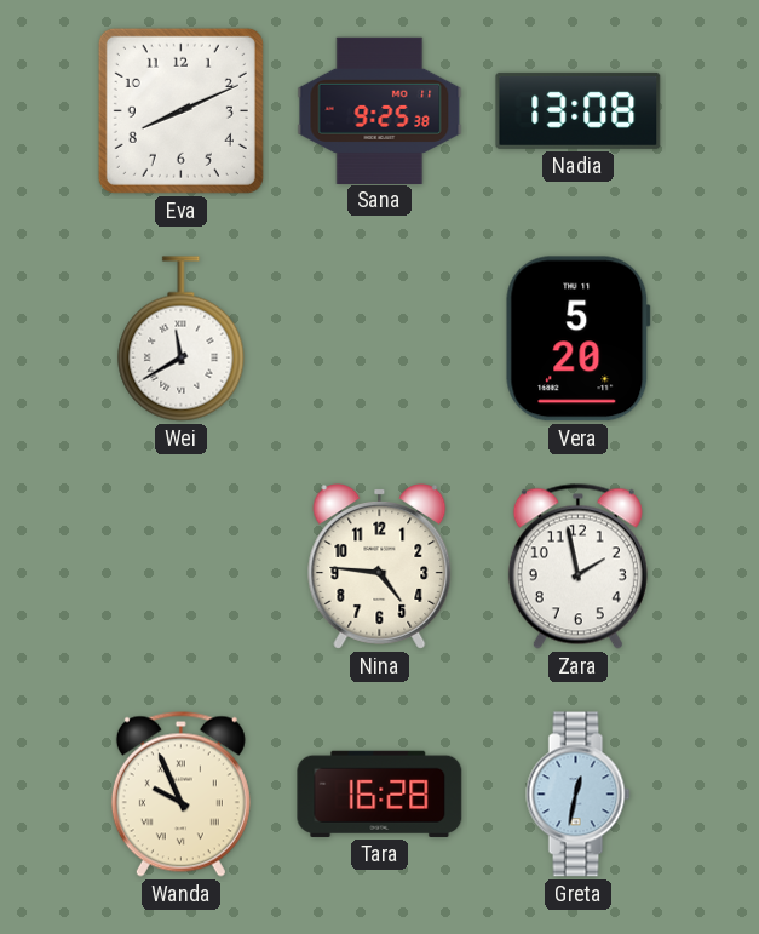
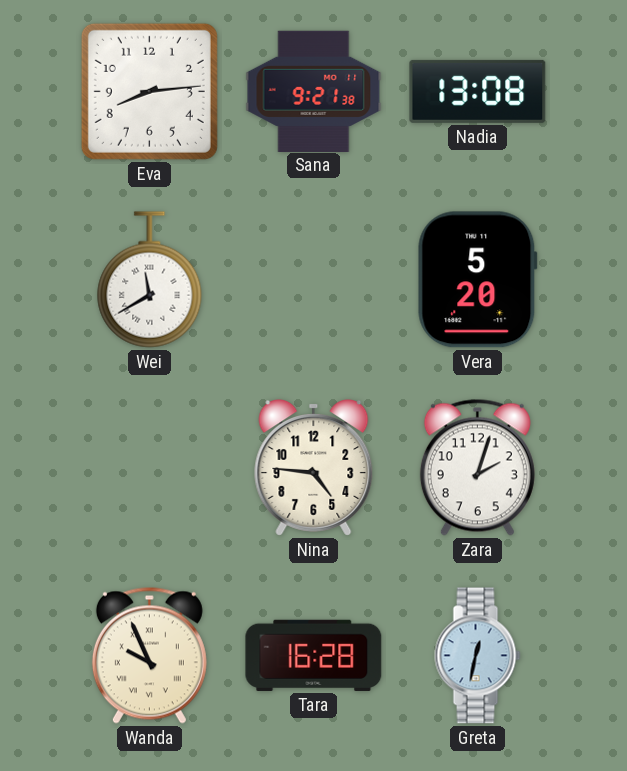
Eva: 8:11 -> 8:14
Sana: 9:25 -> 9:21
Zara: 1:58 -> 2:03
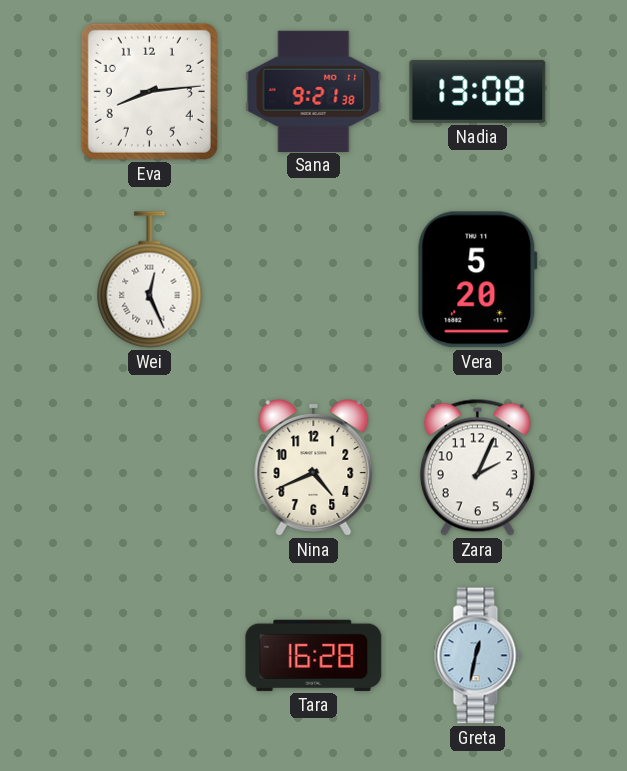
Wei: 11:40 -> 12:26
Nina: 4:46 -> 4:41
Zara: 2:03 -> 2:04
Wanda: 9:56 -> none
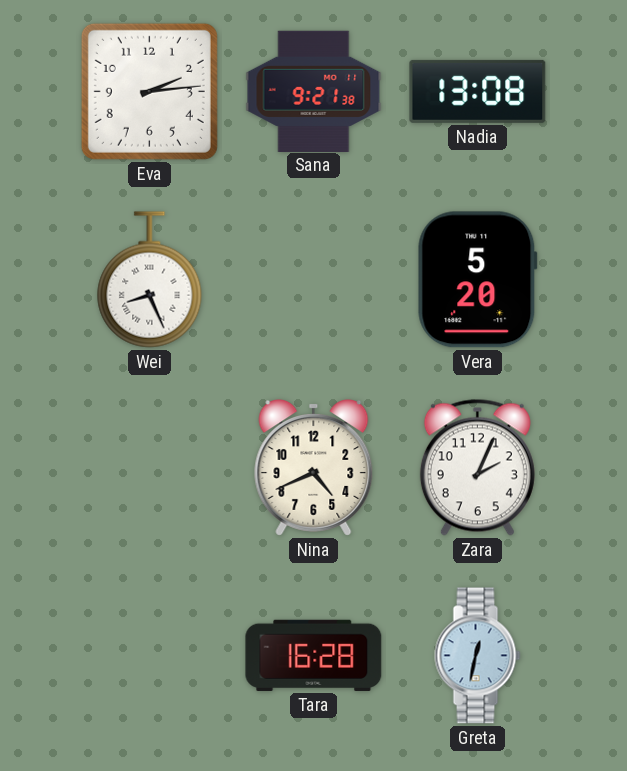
Eva: 8:14 -> 2:14
Wei: 12:26 -> 8:26
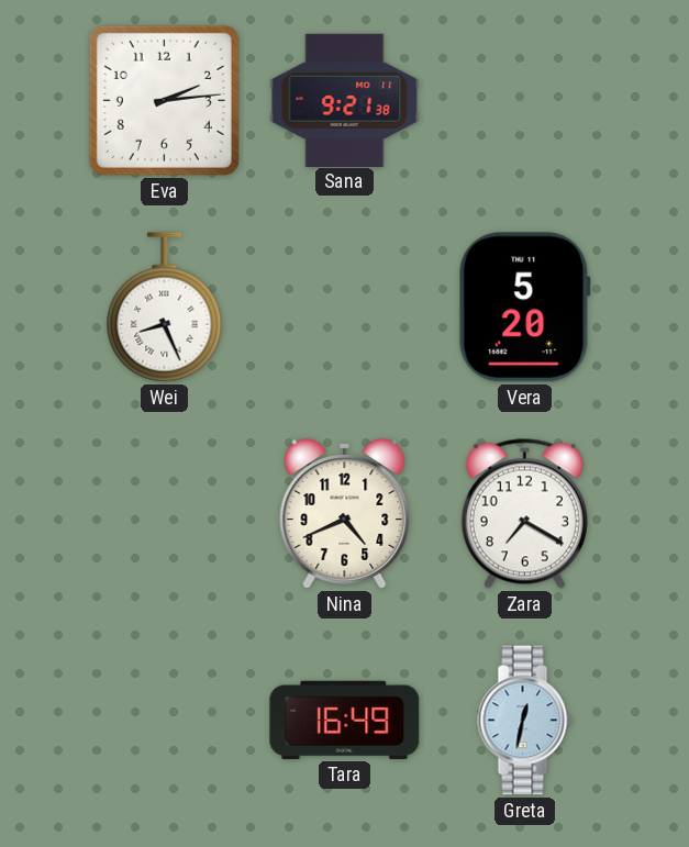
Nadia: 13:08 -> none
Zara: 2:04 -> 7:20
Tara: 16:28 -> 16:49
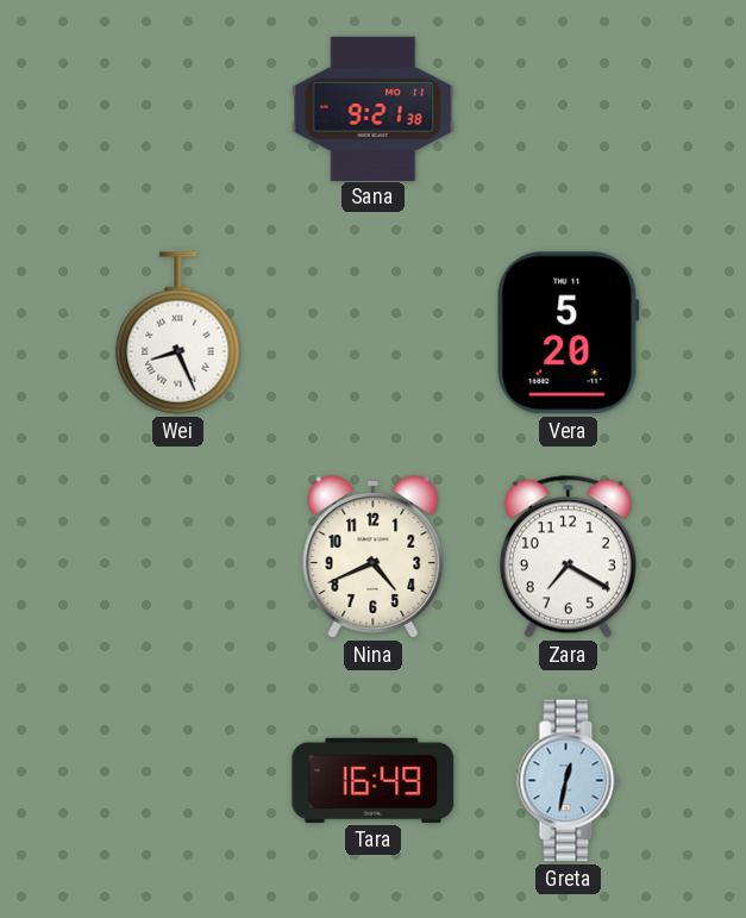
Eva: 2:14 -> none
